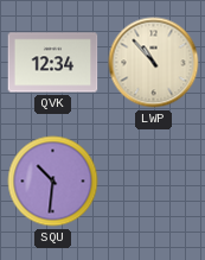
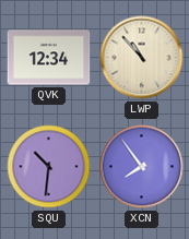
XCN: none -> 7:54
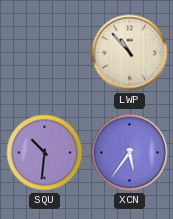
QVK: 12:34 -> none
XCN: 7:54 -> 5:36
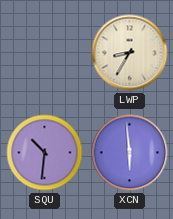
LWP: 10:53 -> 8:35
XCN: 5:36 -> 5:59
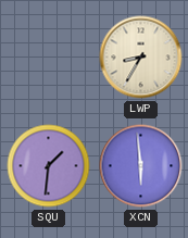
SQU: 10:31 -> 1:31
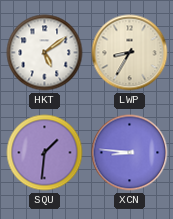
HKT: none -> 5:09
XCN: 5:59 -> 8:46
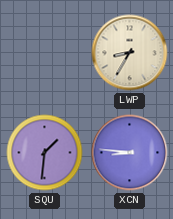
HKT: 5:09 -> none
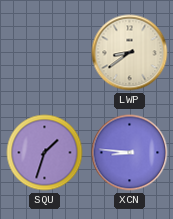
LWP: 8:35 -> 8:39
SQU: 1:31 -> 1:33
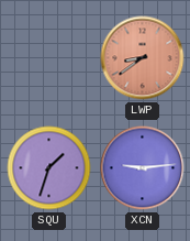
LWP dial: cream -> salmon
XCN: 8:46 -> 9:14
